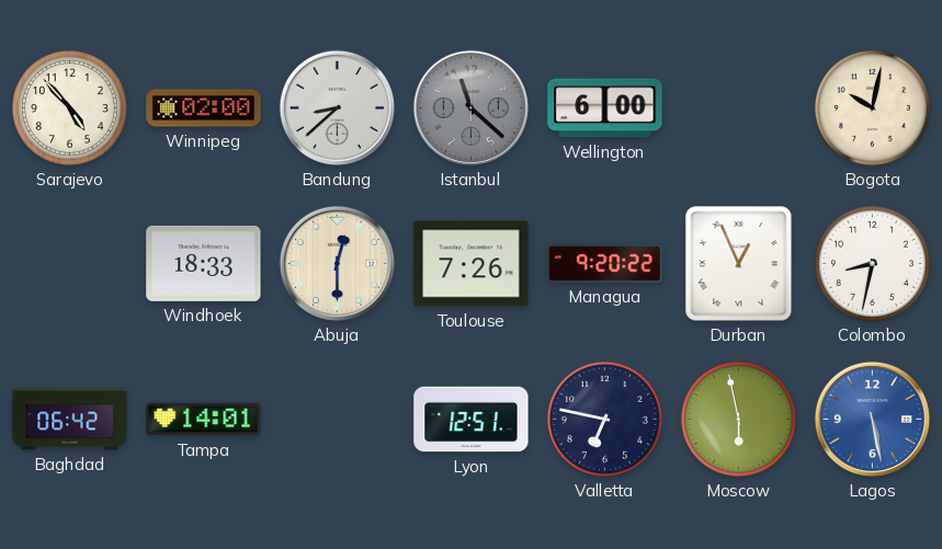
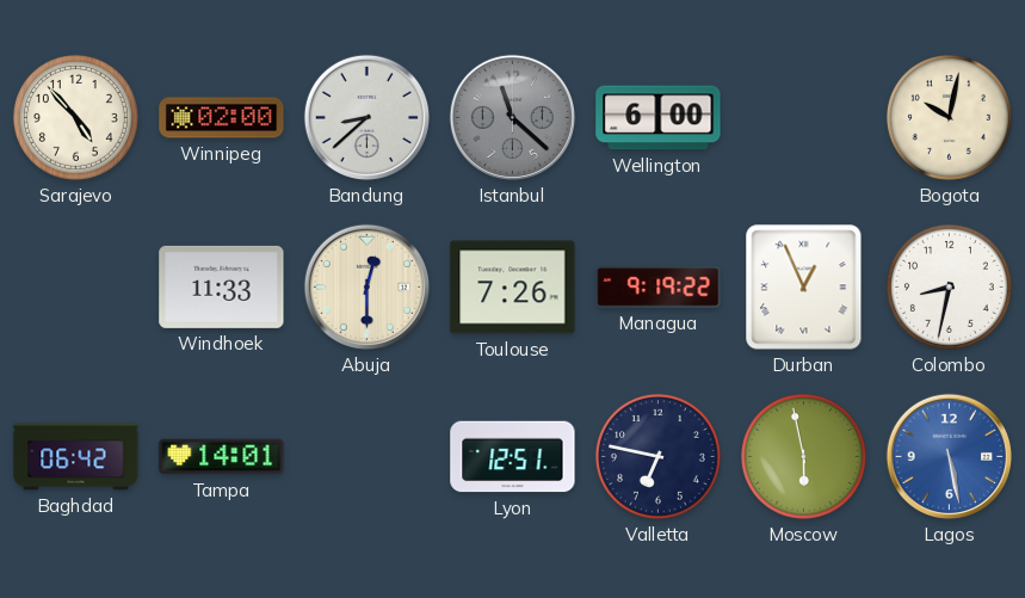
Windhoek: 18:33 -> 11:33
Managua: 9:20 -> 9:19
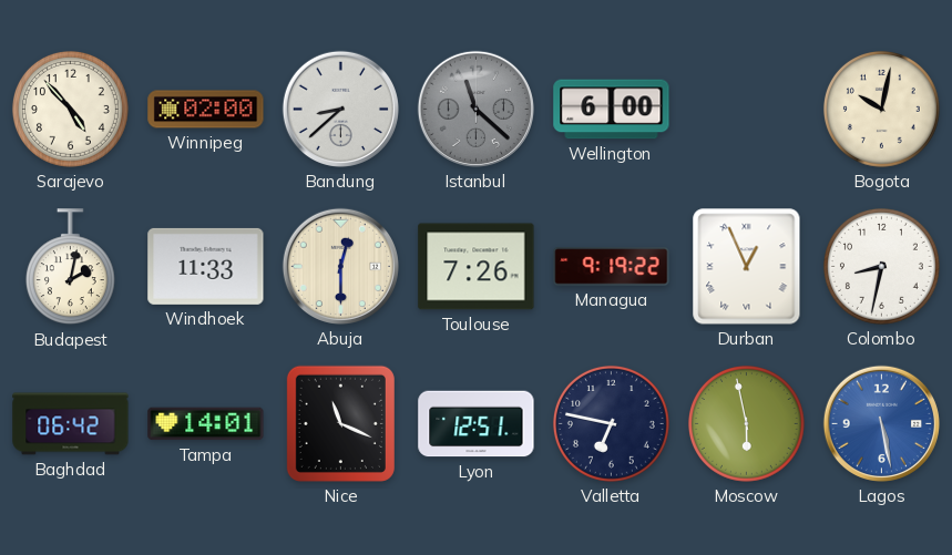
Budapest: none -> 2:02
Nice: none -> 11:19
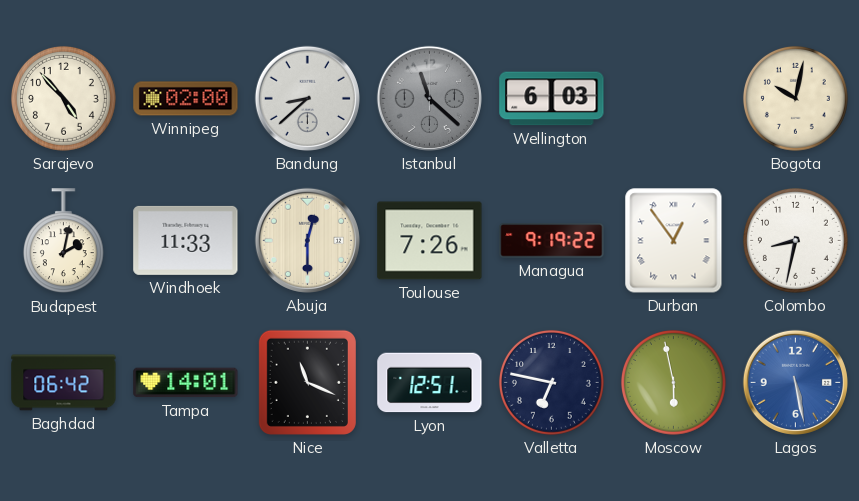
Wellington: 6:00 -> 6:03
Durban: 12:56 -> 12:54
